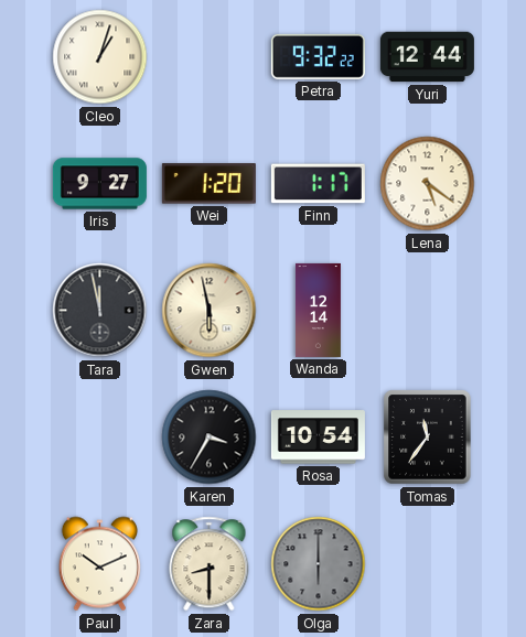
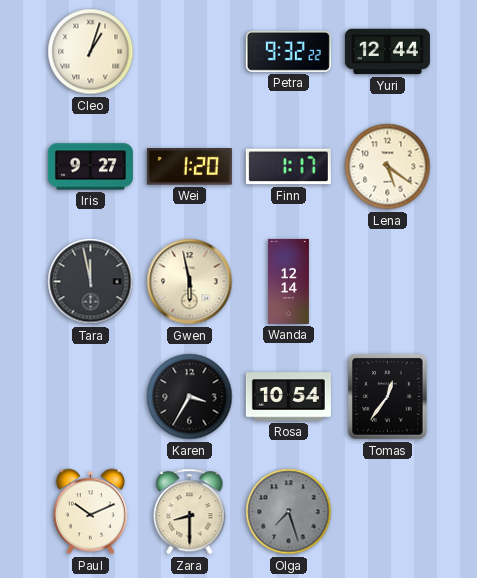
Tomas: 11:36 -> 12:36
Olga: 6:00 -> 7:27
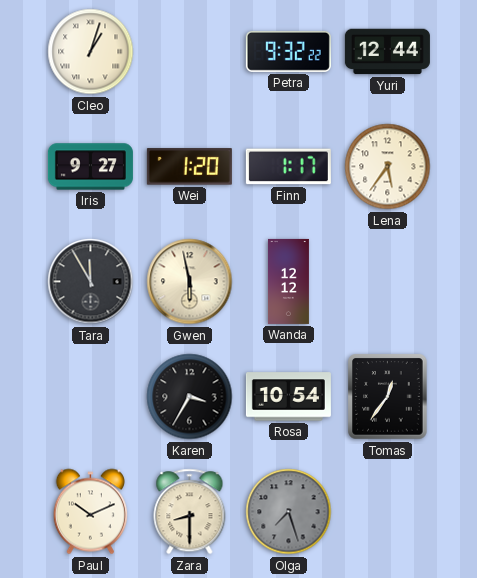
Lena: 5:21 -> 5:36
Tara: 11:58 -> 11:55
Wanda: 12:14 -> 12:12
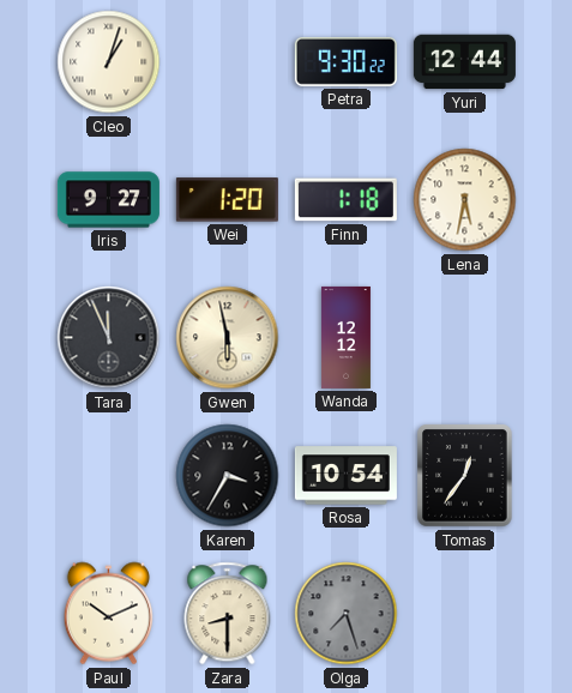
Petra: 9:32 -> 9:30
Finn: 1:17 -> 1:18
Lena: 5:36 -> 5:32
Tara: 11:55 -> 11:56
